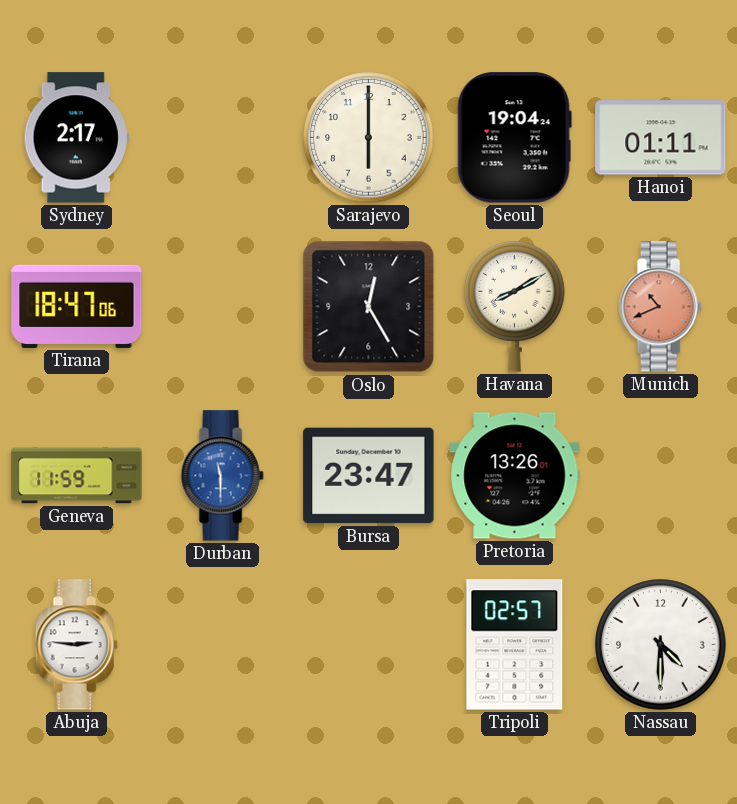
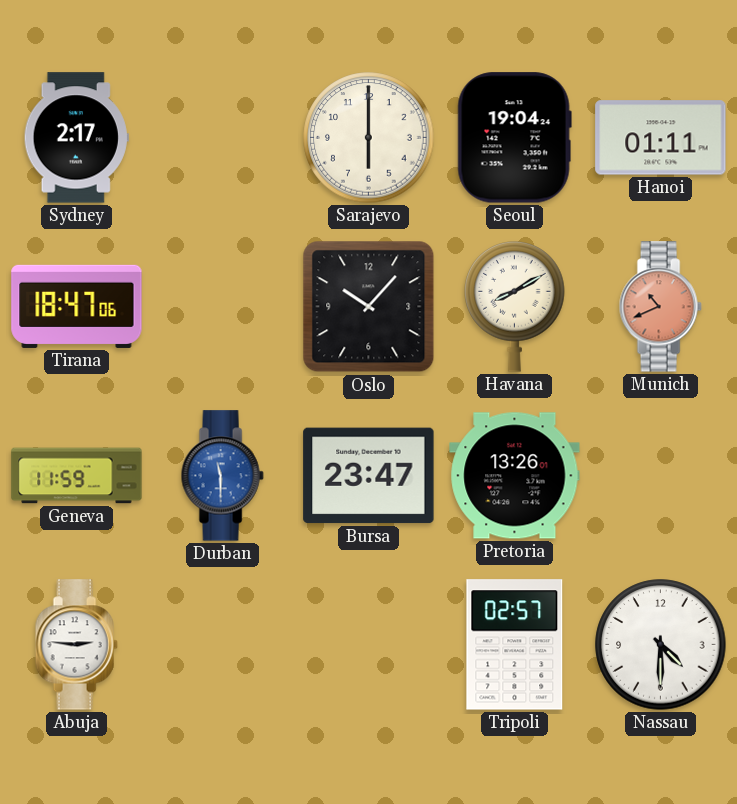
Oslo: 12:25 -> 10:07
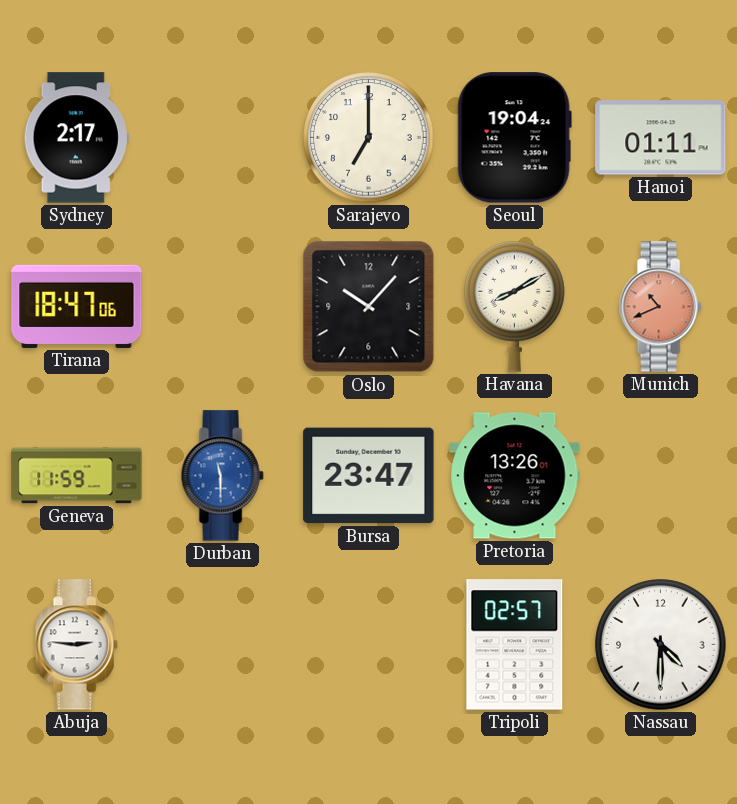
Sarajevo: 6:00 -> 7:00
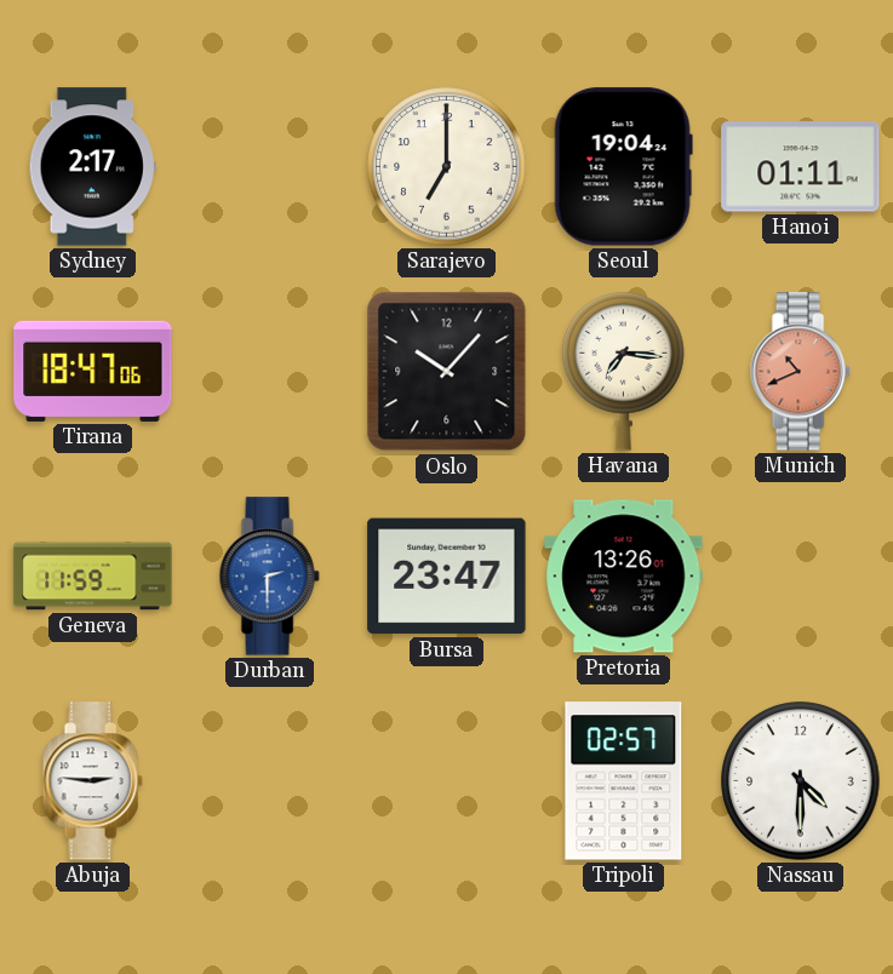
Havana: 8:10 -> 7:16
Durban: 11:30 -> 2:30
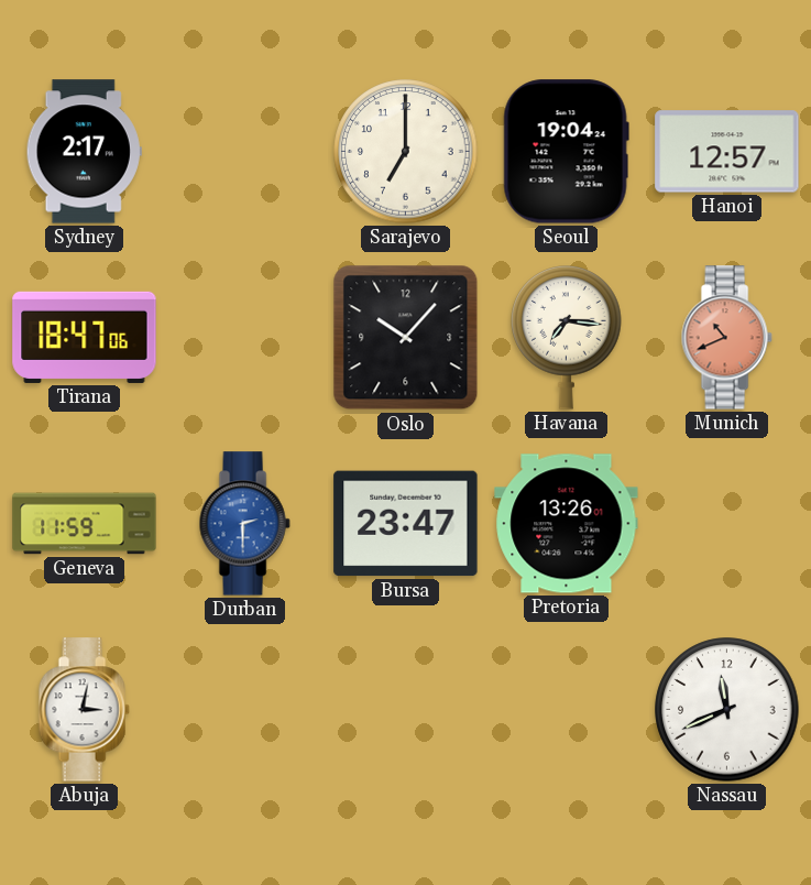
Hanoi: 01:11 -> 12:57
Abuja: 2:46 -> 3:02
Tripoli: 02:57 -> none
Nassau: 4:30 -> 11:41
